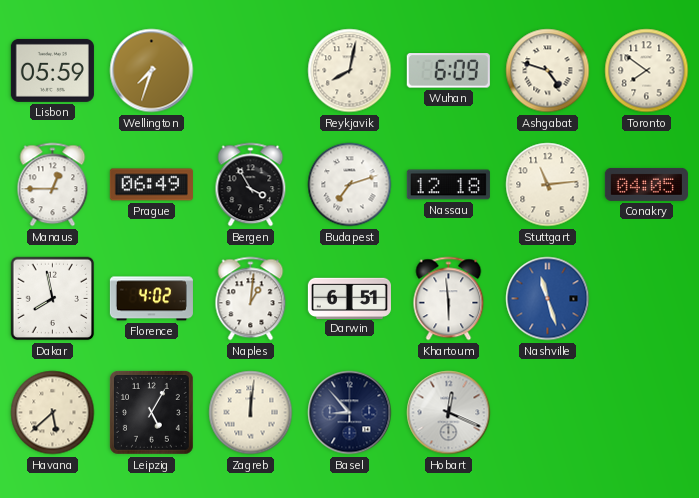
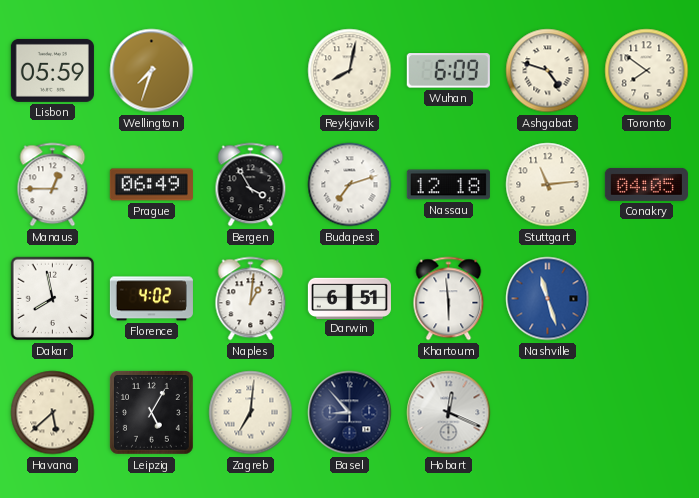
Zagreb: 12:01 -> 7:01
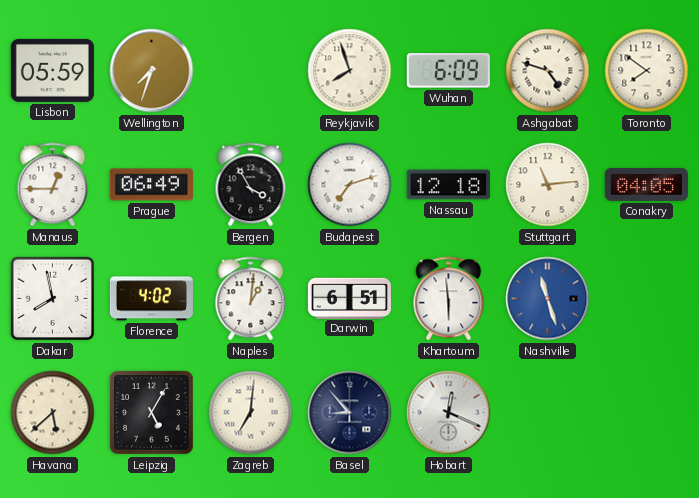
Reykjavik: 8:02 -> 7:57
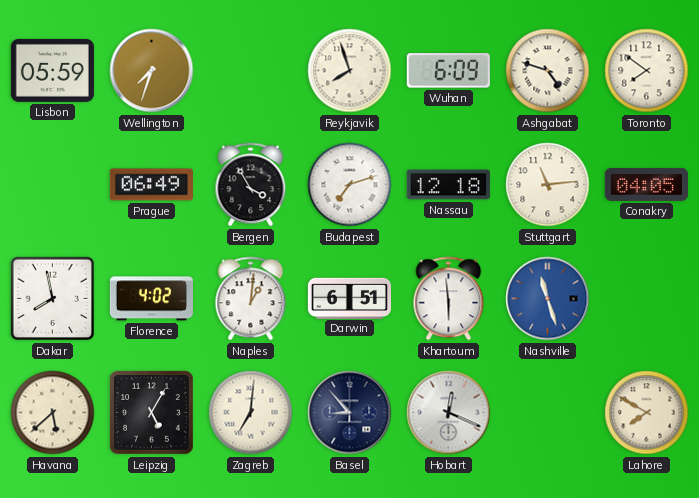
Manaus: 12:45 -> none
Lahore: none -> 7:50
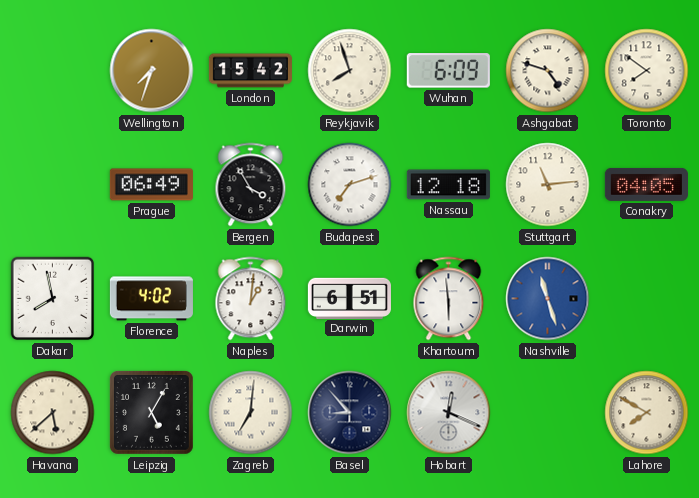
Lisbon: 05:59 -> none
London: none -> 15:42
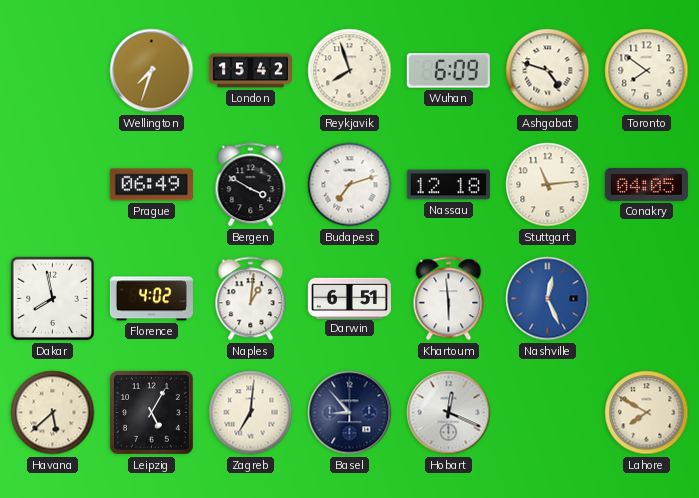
Bergen: 3:55 -> 3:50
Nashville: 11:27 -> 12:26
